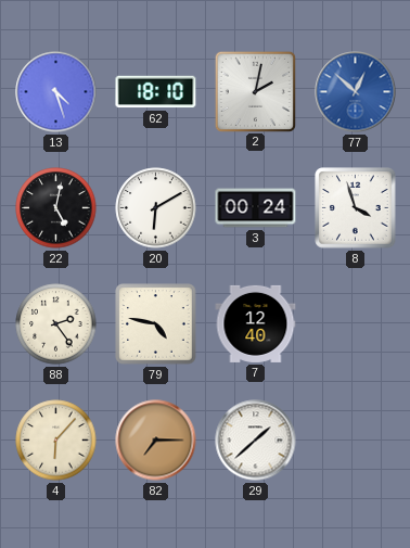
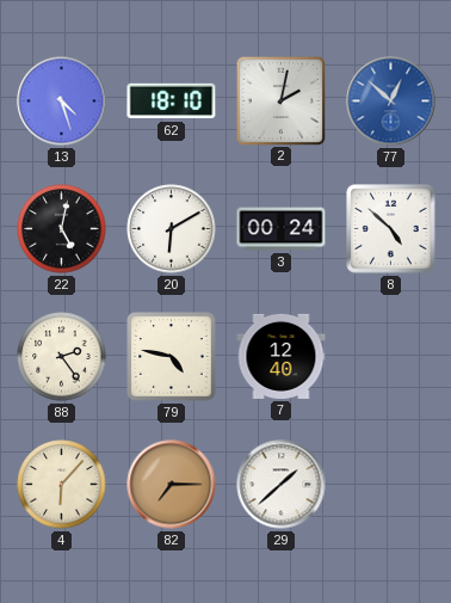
8: 3:57 -> 4:52
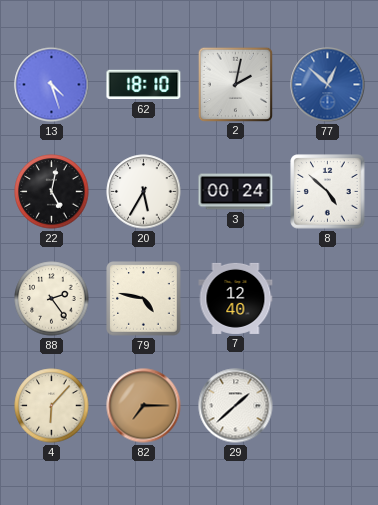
20: 6:10 -> 5:35
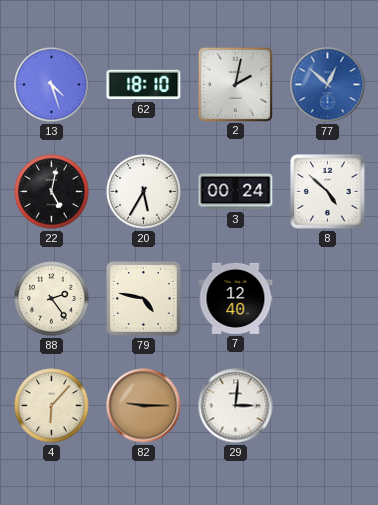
82: 7:15 -> 9:15
29: 1:38 -> 3:01
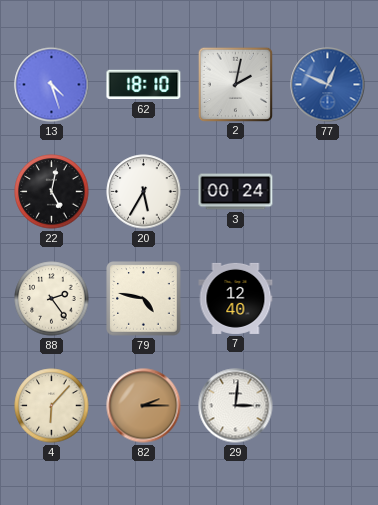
77: 12:52 -> 12:49
8: 4:52 -> none
82: 9:15 -> 2:15
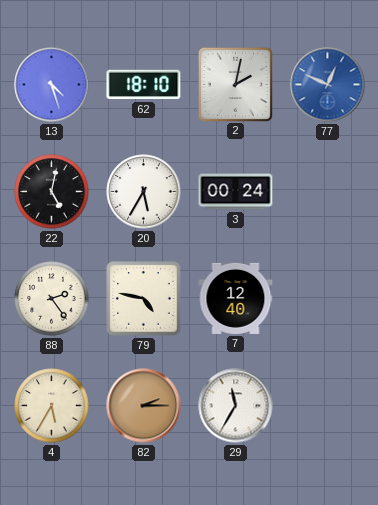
4: 6:07 -> 5:35
29: 3:01 -> 11:35
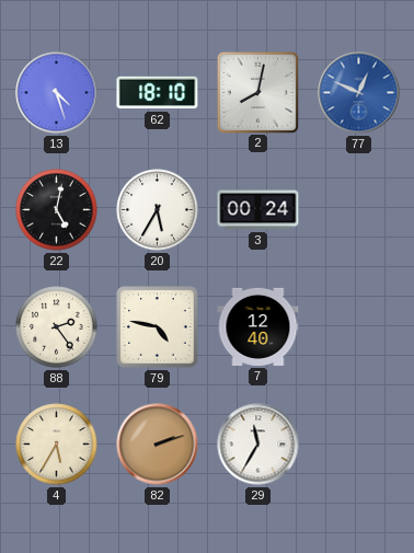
2: 2:02 -> 8:02
82: 2:15 -> 2:12
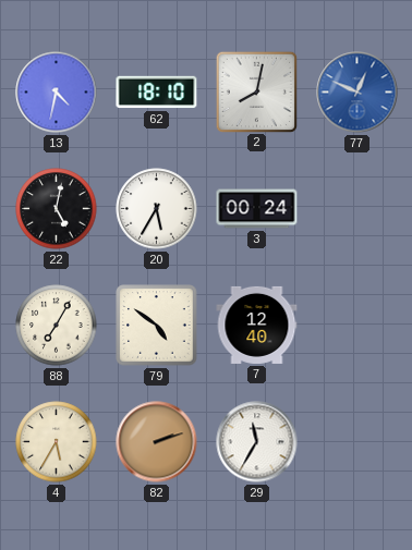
13: 4:27 -> 4:32
88: 2:24 -> 7:05
79: 4:47 -> 4:51
